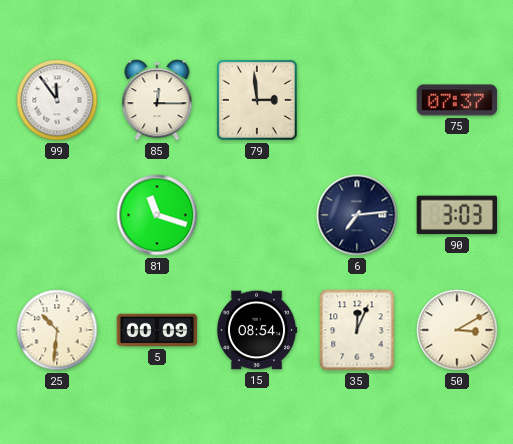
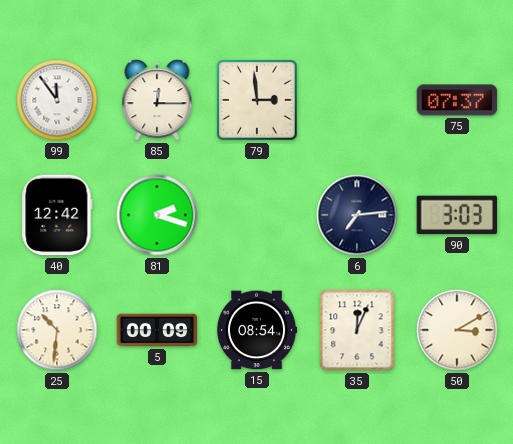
40: none -> 12:42
81: 11:18 -> 2:18
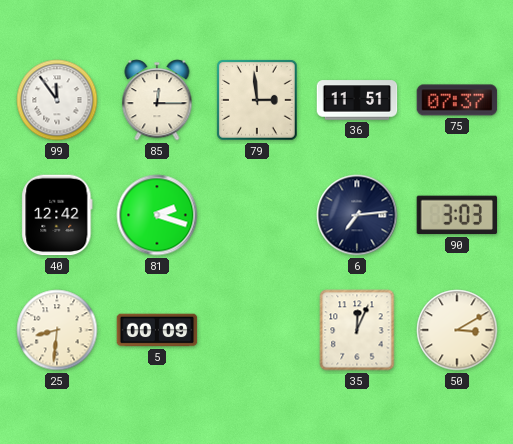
36: none -> 11:51
25: 10:31 -> 8:31
15: 08:54 -> none
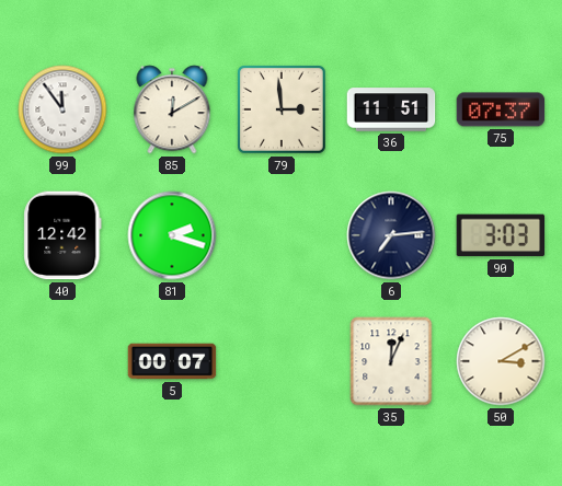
85: 12:15 -> 12:10
25: 8:31 -> none
5: 00:09 -> 00:07
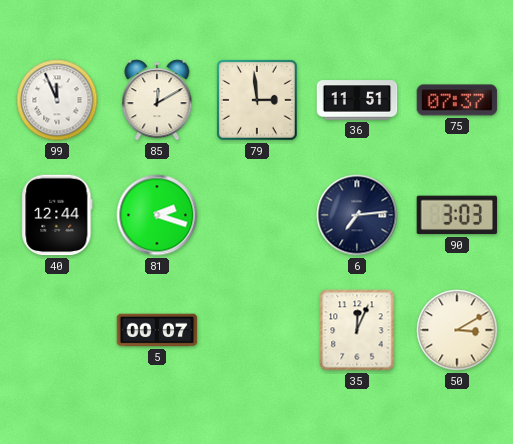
99: 11:54 -> 11:56
40: 12:42 -> 12:44
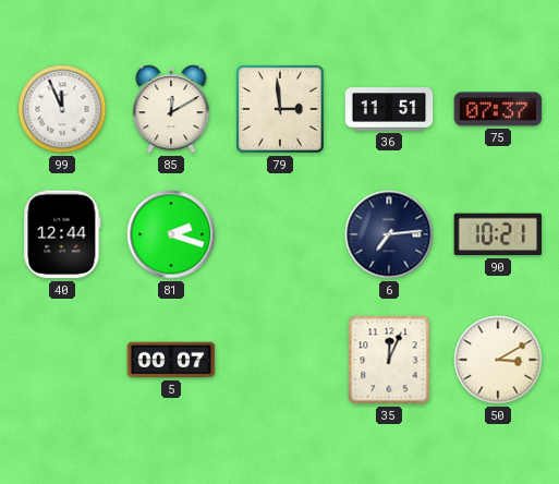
90: 3:03 -> 10:21
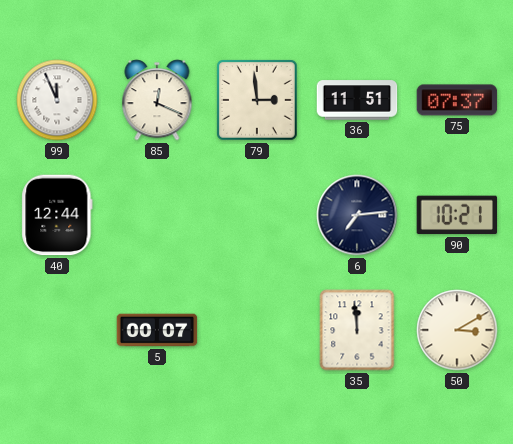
85: 12:10 -> 12:19
81: 2:18 -> none
35: 12:04 -> 11:59
